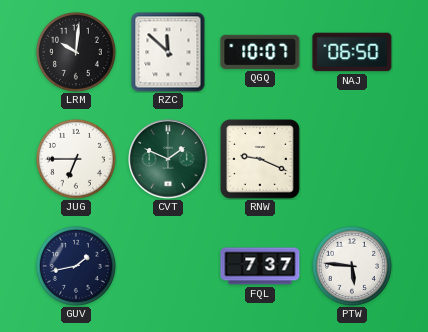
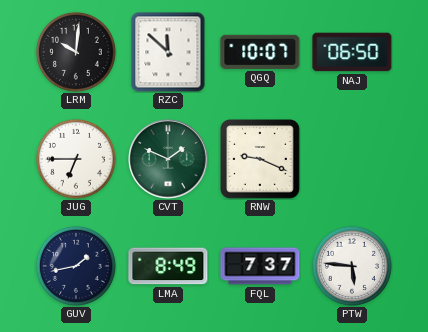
LMA: none -> 8:49
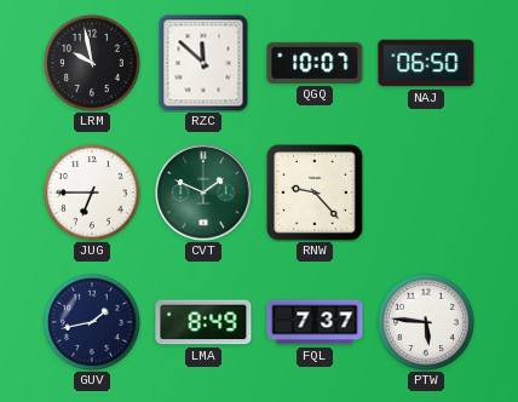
LRM: 10:01 -> 9:58
RNW: 9:19 -> 9:23
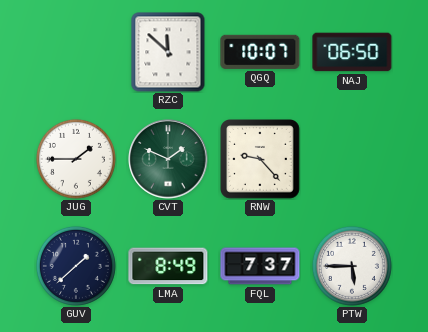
LRM: 9:58 -> none
JUG: 6:45 -> 1:45
GUV: 1:43 -> 1:38
PTW: 5:46 -> 5:45
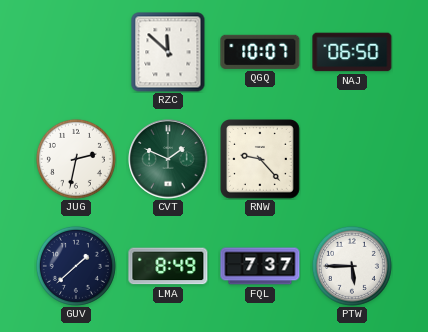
JUG: 1:45 -> 2:32
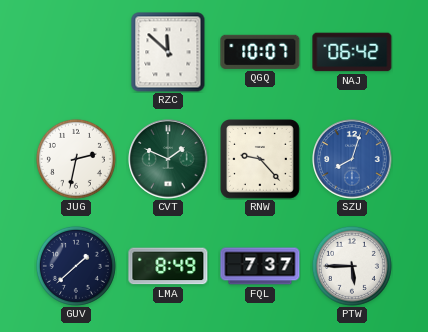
NAJ: 06:50 -> 06:42
SZU: none -> 8:03
